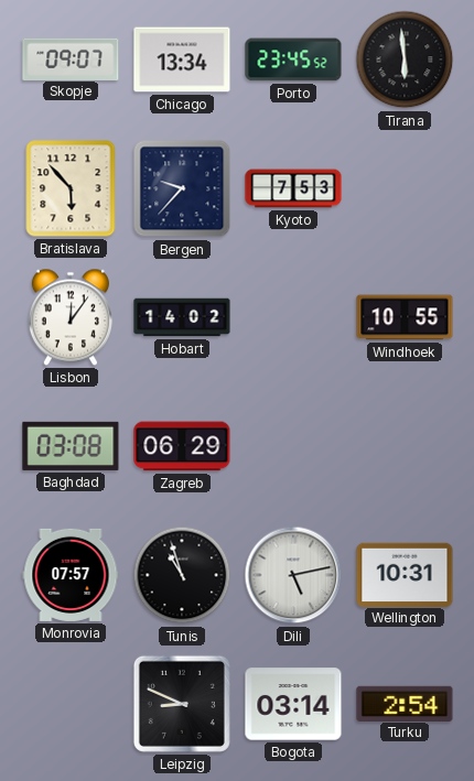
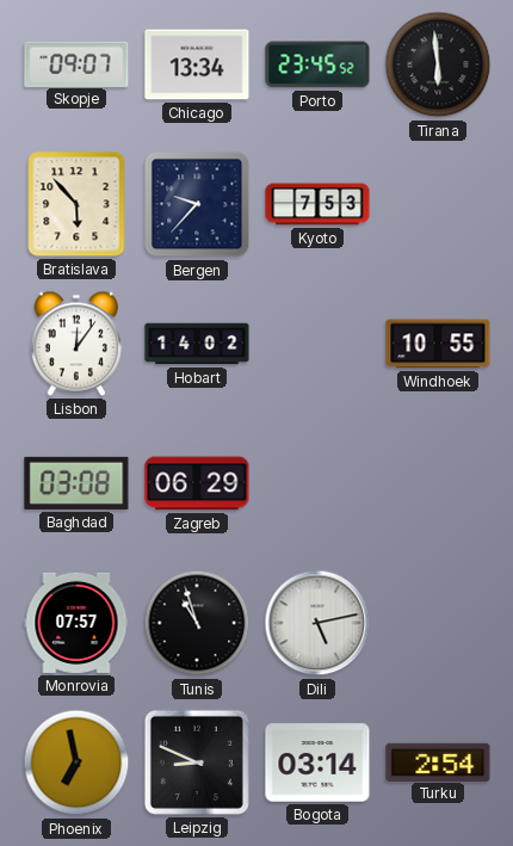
Wellington: 10:31 -> none
Phoenix: none -> 6:58
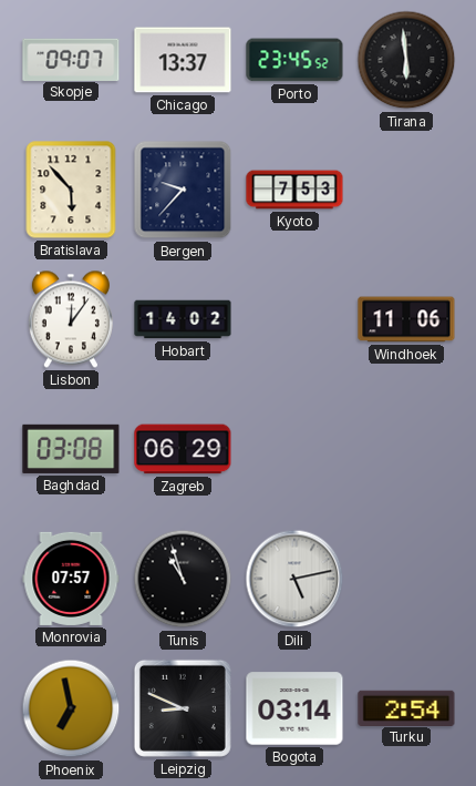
Chicago: 13:34 -> 13:37
Windhoek: 10:55 -> 11:06
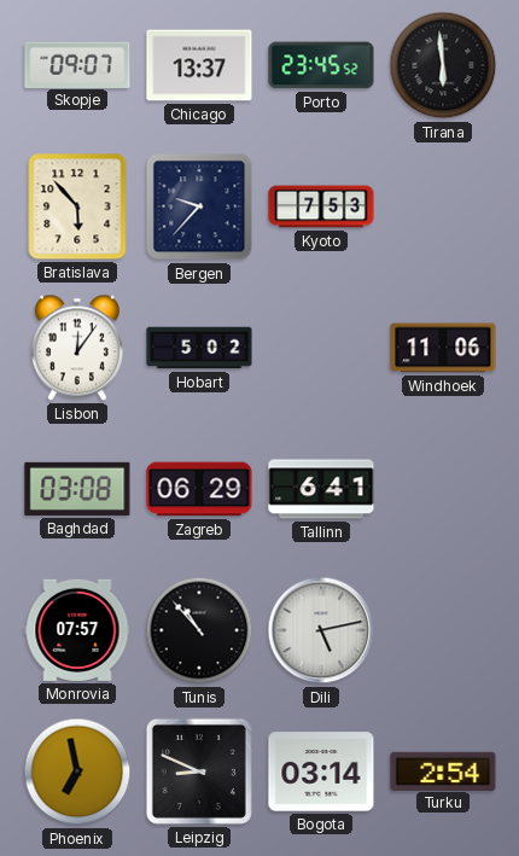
Hobart: 14:02 -> 5:02
Tallinn: none -> 6:41
Tunis: 10:57 -> 10:53
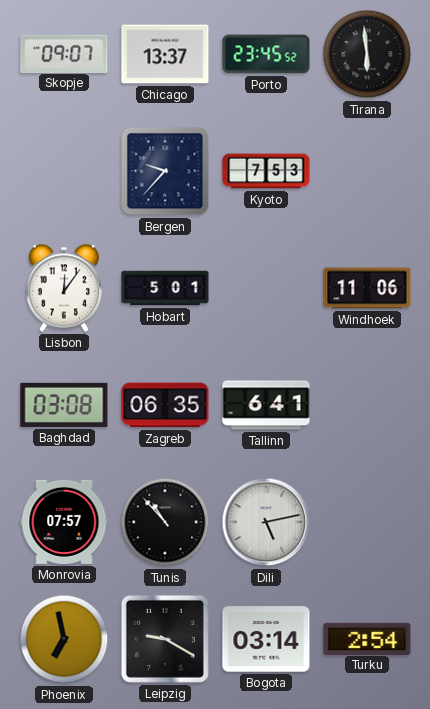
Bratislava: 5:53 -> none
Hobart: 5:02 -> 5:01
Zagreb: 06:29 -> 06:35
Leipzig: 8:49 -> 9:20
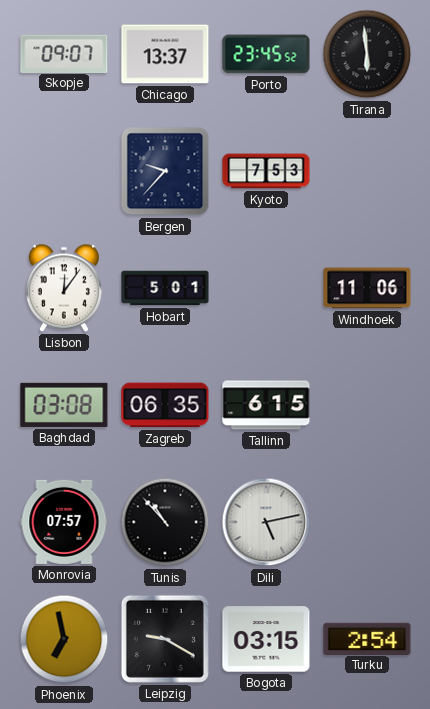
Tallinn: 6:41 -> 6:15
Bogota: 03:14 -> 03:15
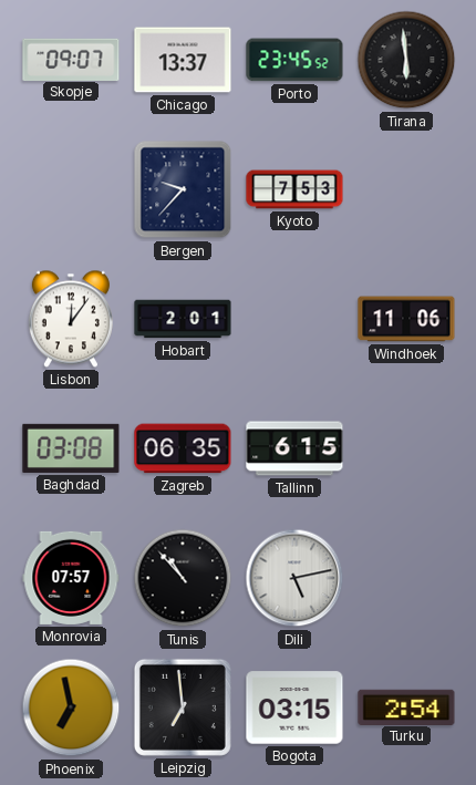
Hobart: 5:01 -> 2:01
Leipzig: 9:20 -> 6:59
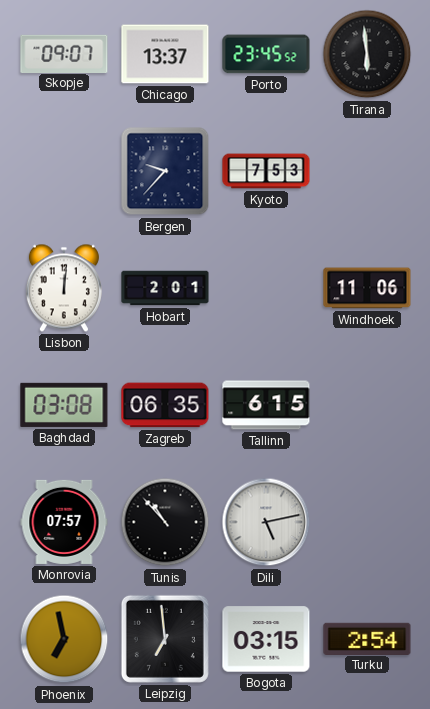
Lisbon: 12:06 -> 12:01
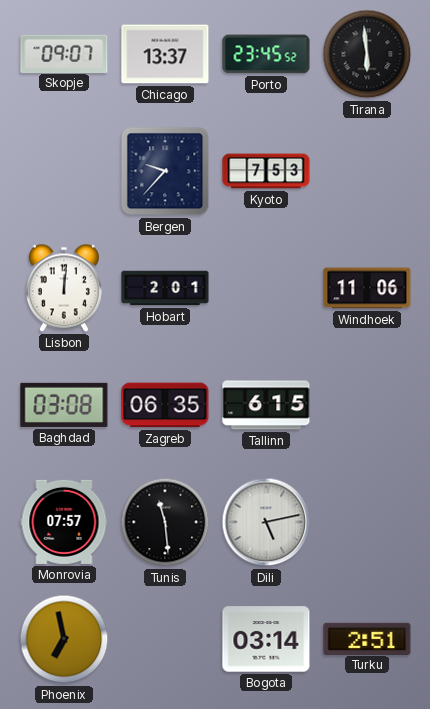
Tunis: 10:53 -> 11:29
Leipzig: 6:59 -> none
Bogota: 03:15 -> 03:14
Turku: 2:54 -> 2:51
